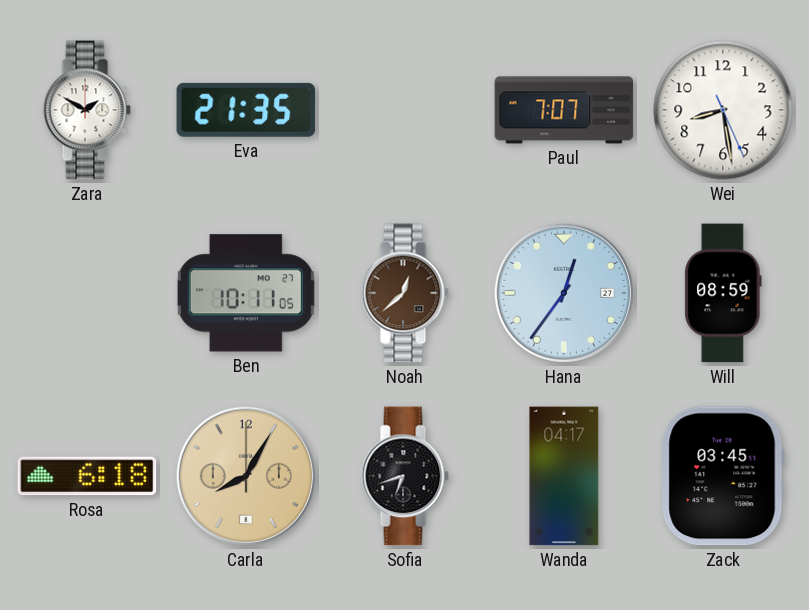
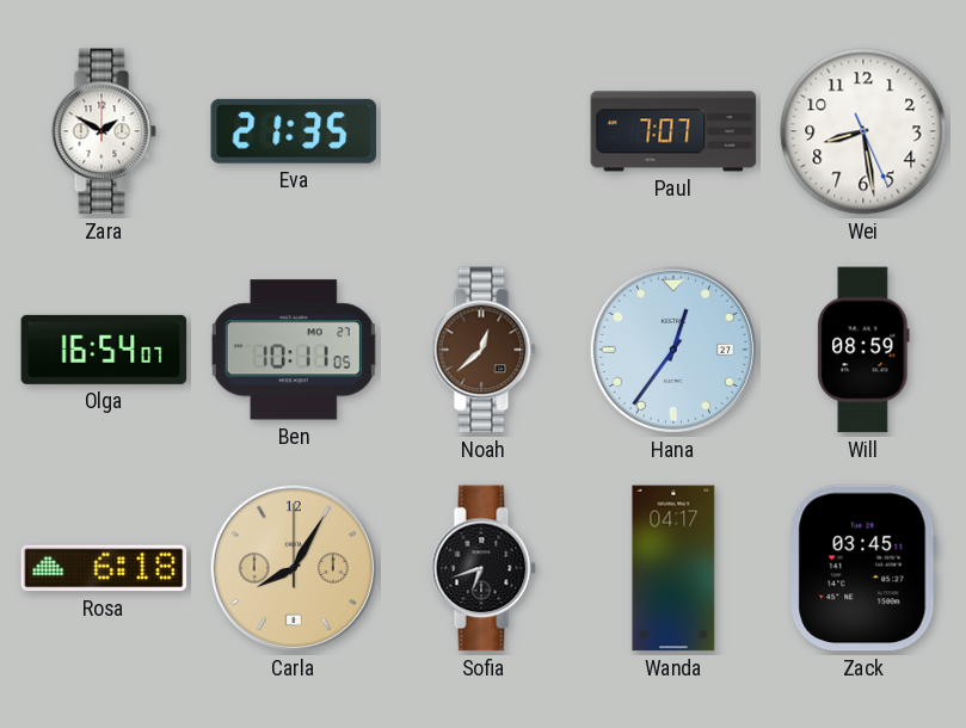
Olga: none -> 16:54
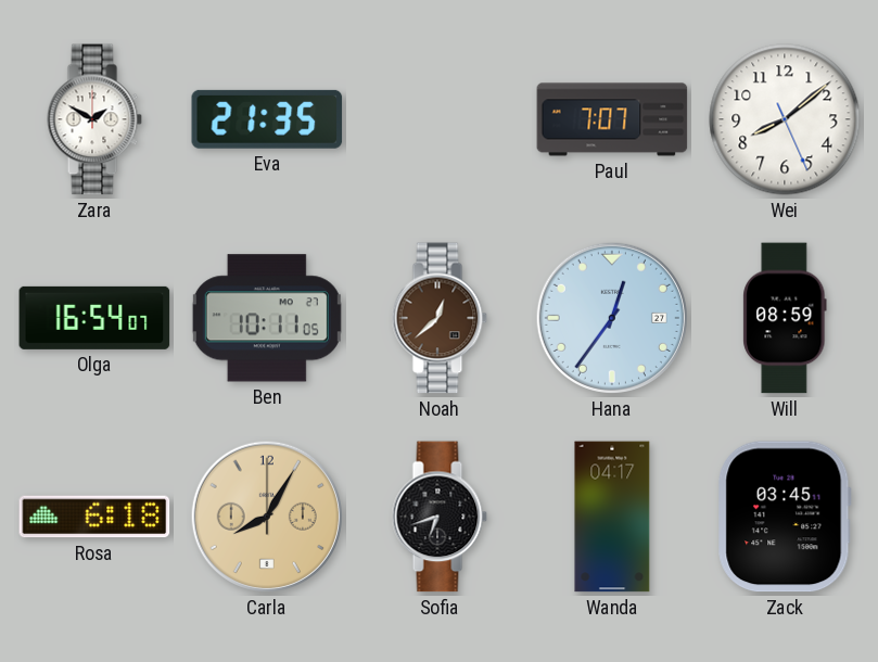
Wei: 8:28 -> 8:08
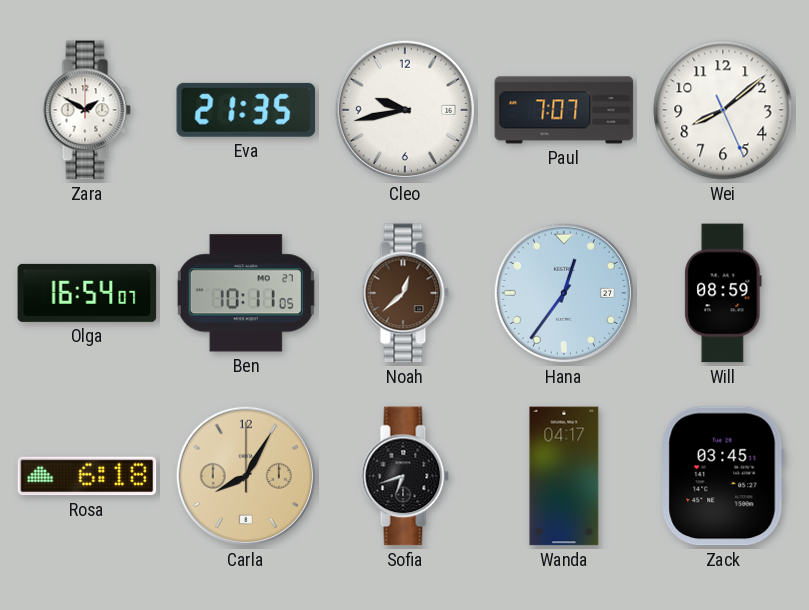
Cleo: none -> 9:43
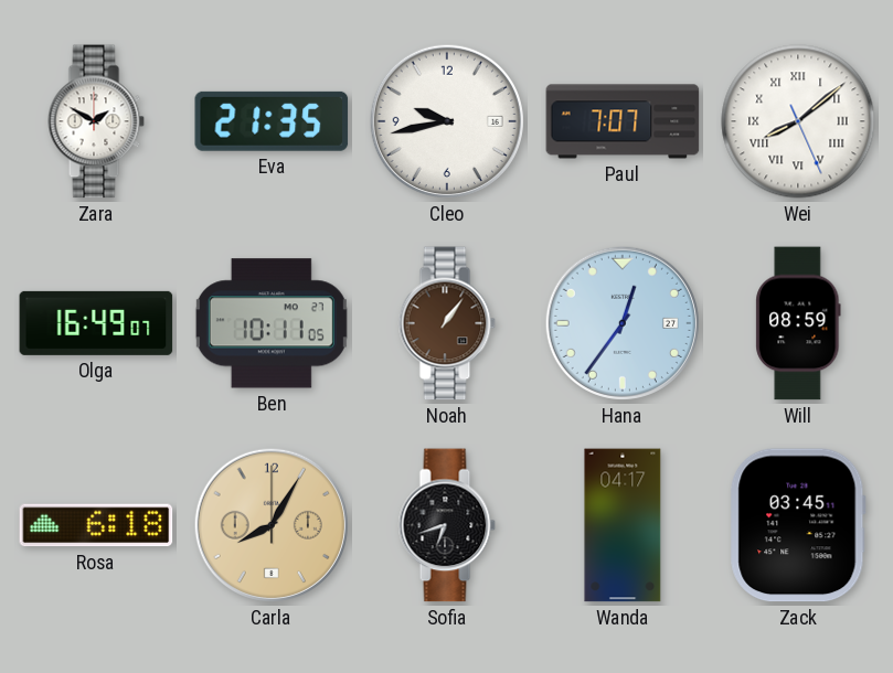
Wei numerals: Arabic -> Roman
Olga: 16:54 -> 16:49
Noah: 12:38 -> 1:06
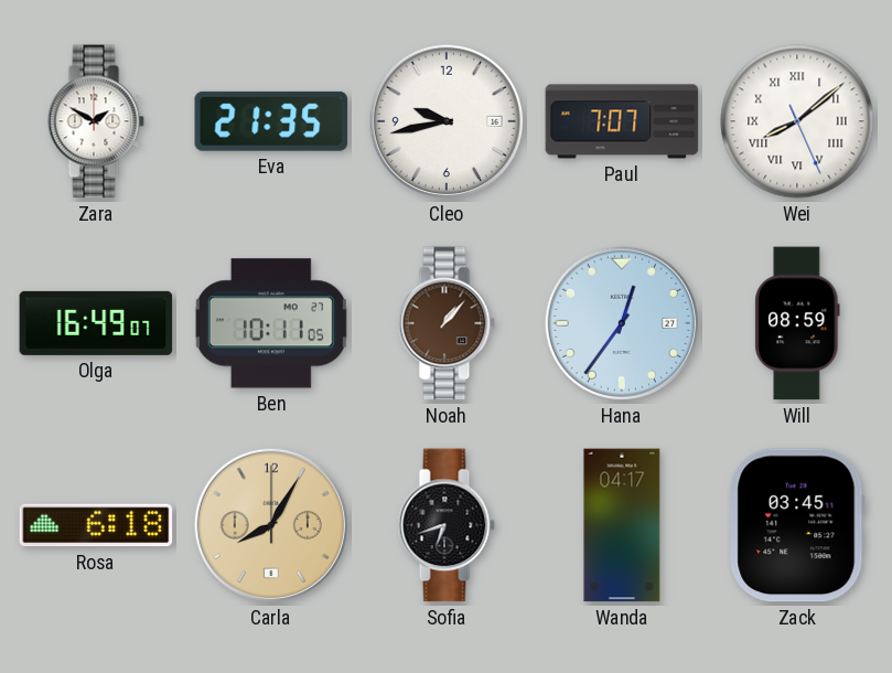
Noah: 1:06 -> 1:07
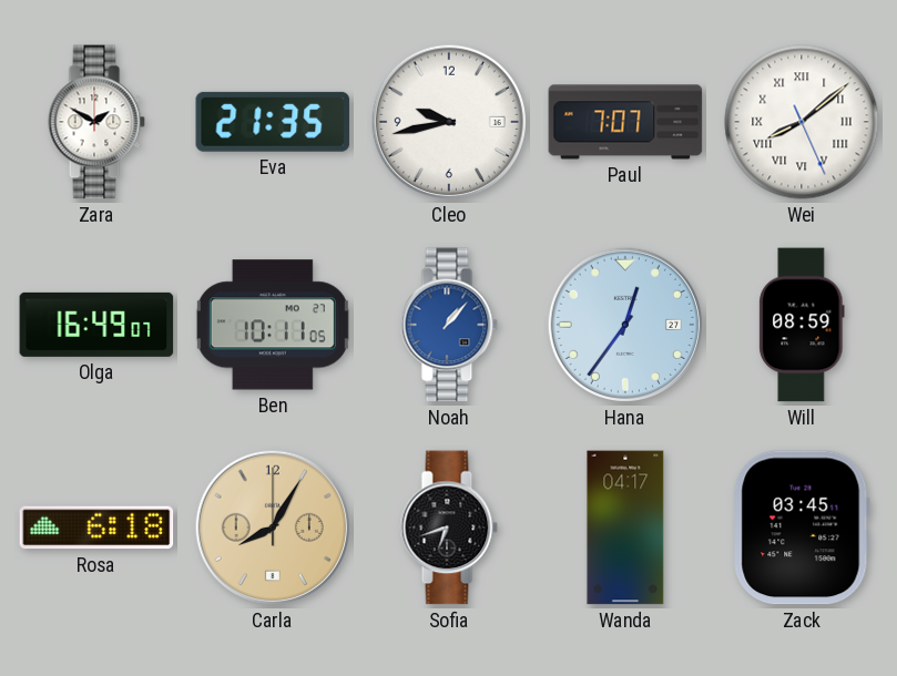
Noah dial: brown -> blue
